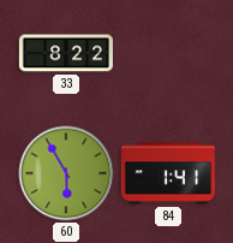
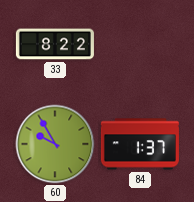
60: 5:55 -> 9:55
84: 1:41 -> 1:37
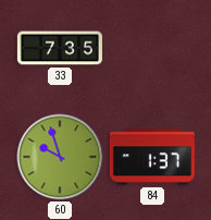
33: 8:22 -> 7:35
60: 9:55 -> 9:57
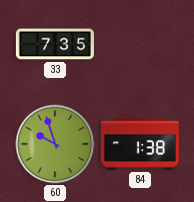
84: 1:37 -> 1:38
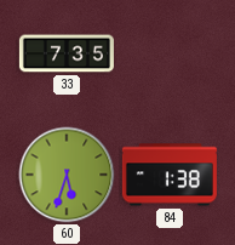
60: 9:57 -> 5:33
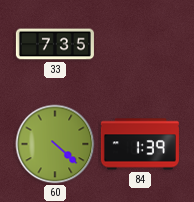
60: 5:33 -> 4:22
84: 1:38 -> 1:39
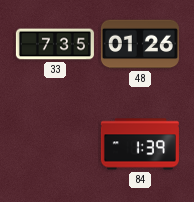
48: none -> 01:26
60: 4:22 -> none
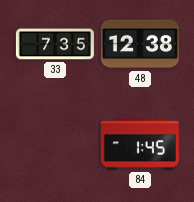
48: 01:26 -> 12:38
84: 1:39 -> 1:45
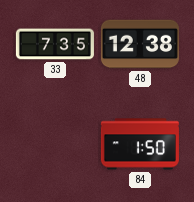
84: 1:45 -> 1:50
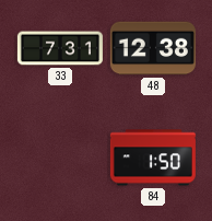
33: 7:35 -> 7:31
